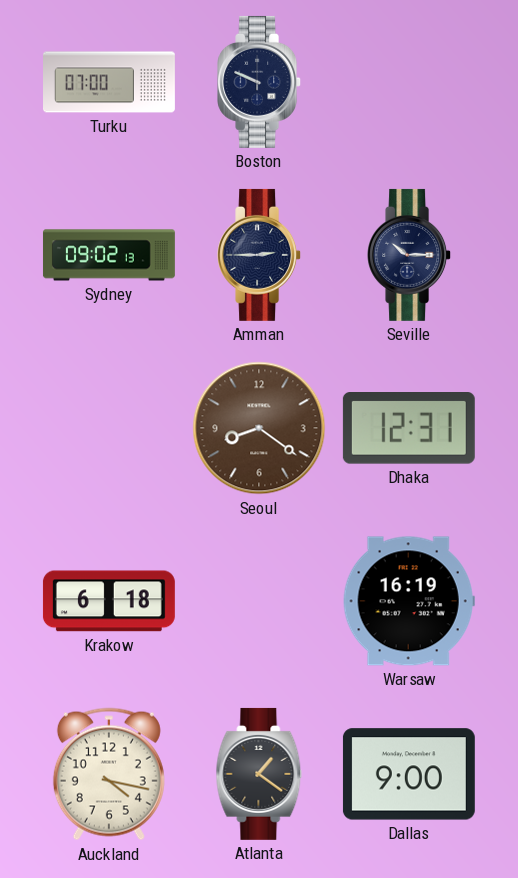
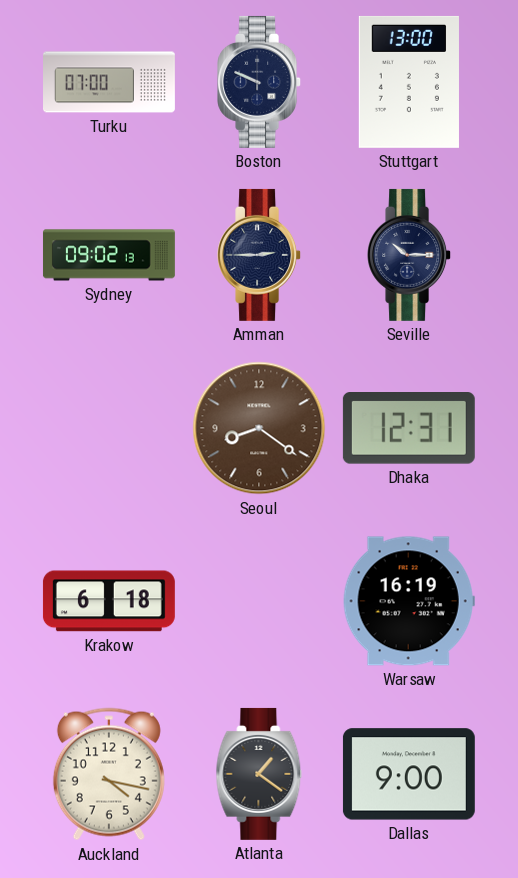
Stuttgart: none -> 13:00
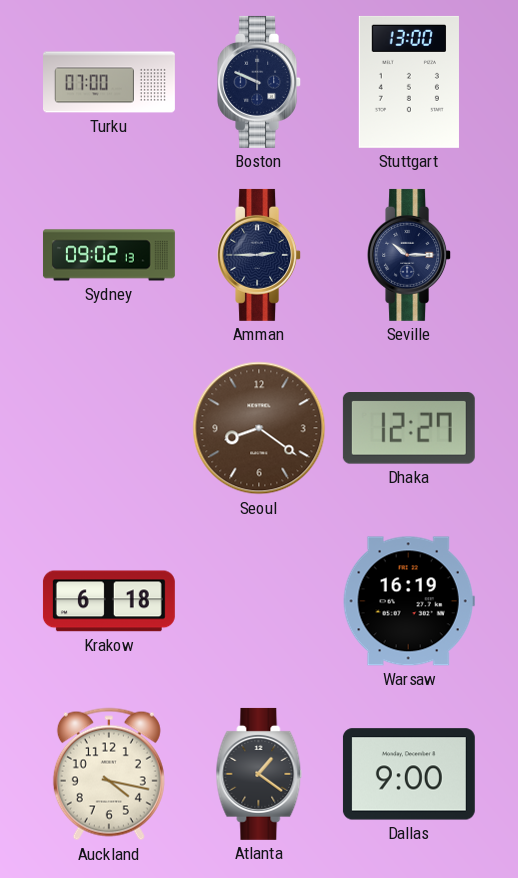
Dhaka: 12:31 -> 12:27
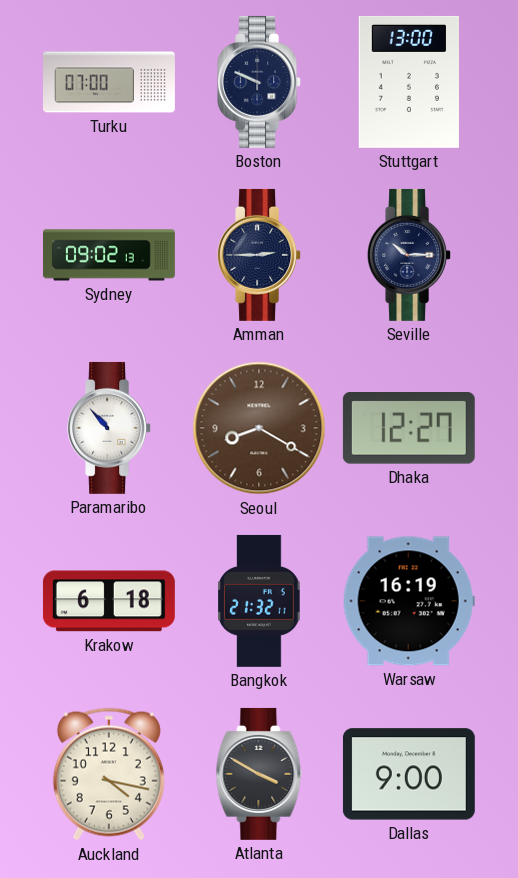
Paramaribo: none -> 10:53
Seoul: 8:21 -> 8:20
Bangkok: none -> 21:32
Atlanta: 1:21 -> 3:50
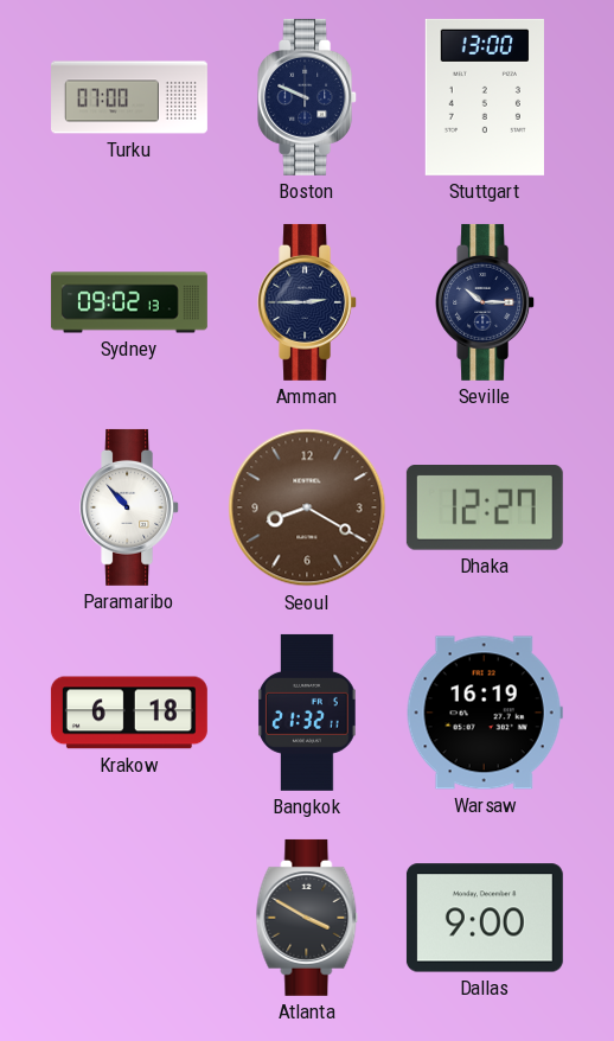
Auckland: 4:17 -> none
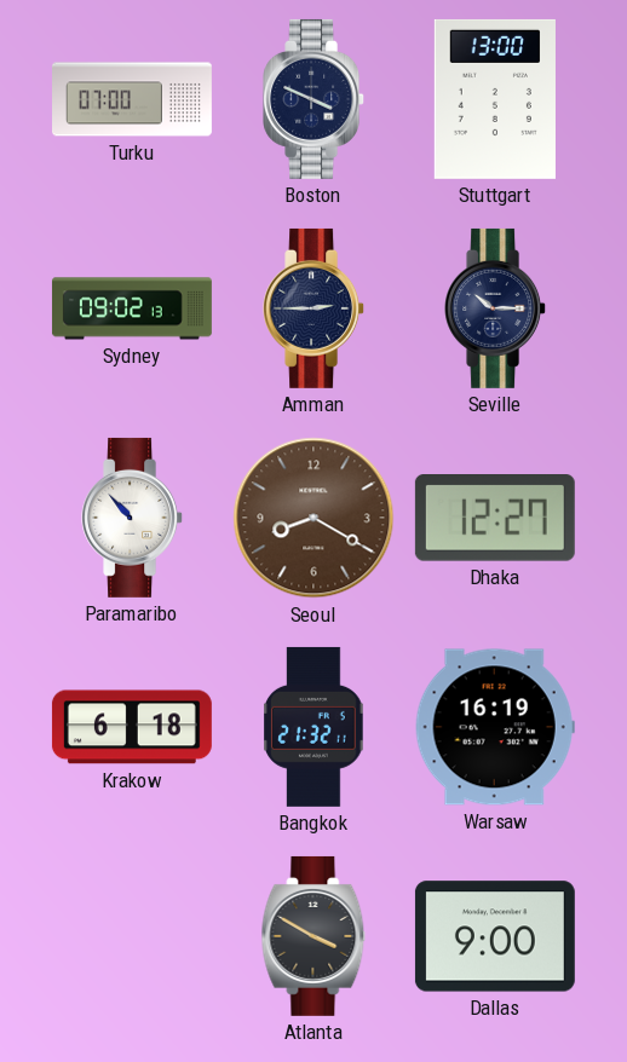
Boston: 9:49 -> 3:49
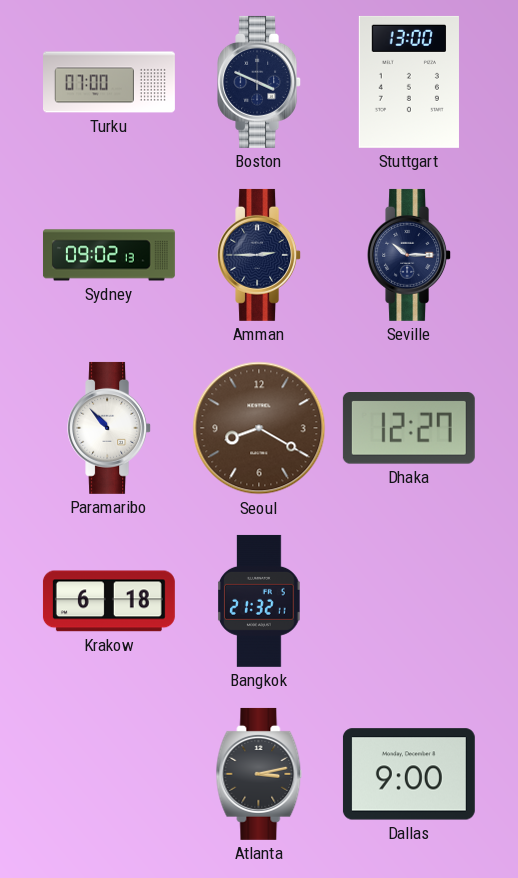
Warsaw: 16:19 -> none
Atlanta: 3:50 -> 3:13
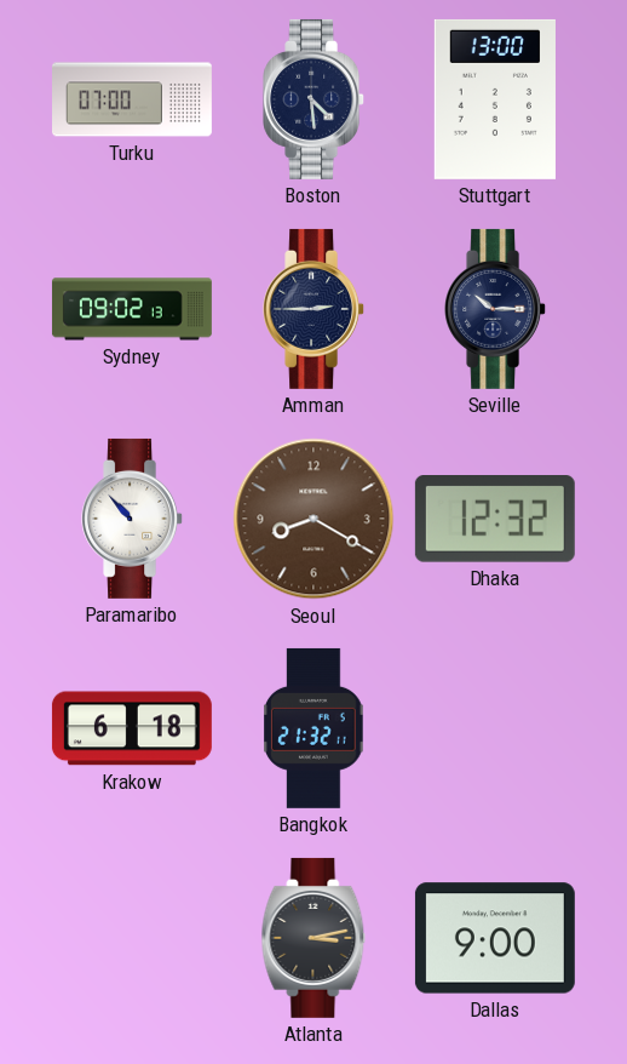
Boston: 3:49 -> 4:29
Dhaka: 12:27 -> 12:32
